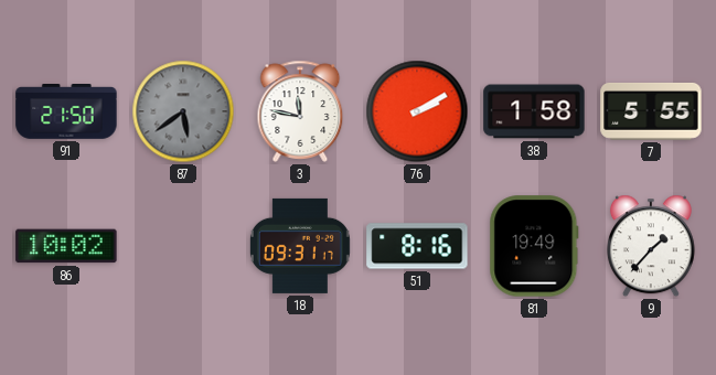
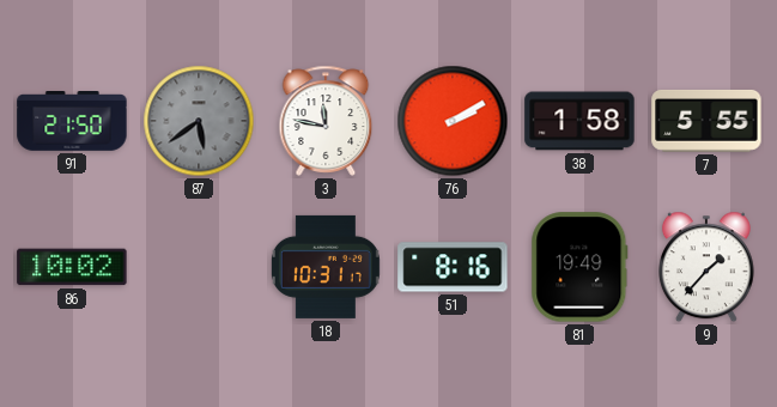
18: 09:31 -> 10:31
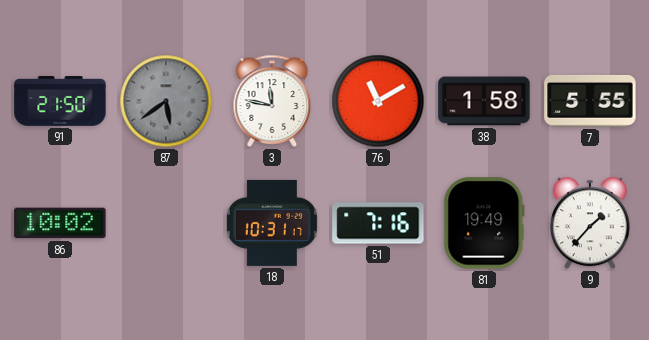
76: 2:10 -> 11:10
51: 8:16 -> 7:16
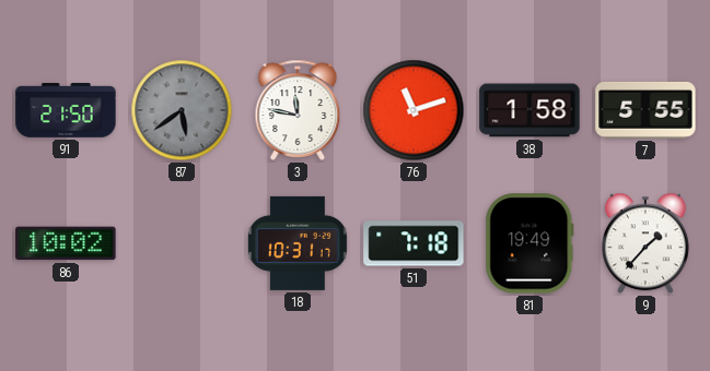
76: 11:10 -> 11:12
51: 7:16 -> 7:18
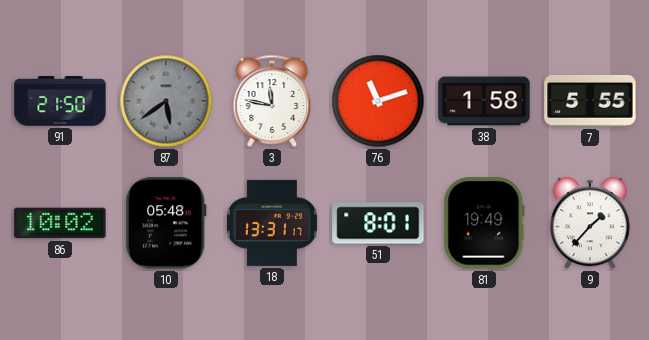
10: none -> 05:48
18: 10:31 -> 13:31
51: 7:18 -> 8:01
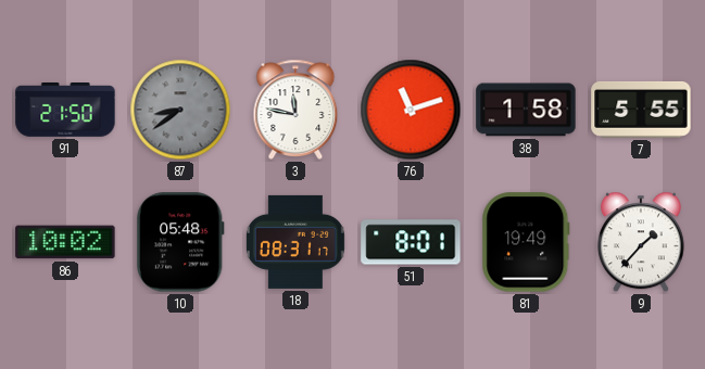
87: 5:39 -> 8:39
18: 13:31 -> 08:31
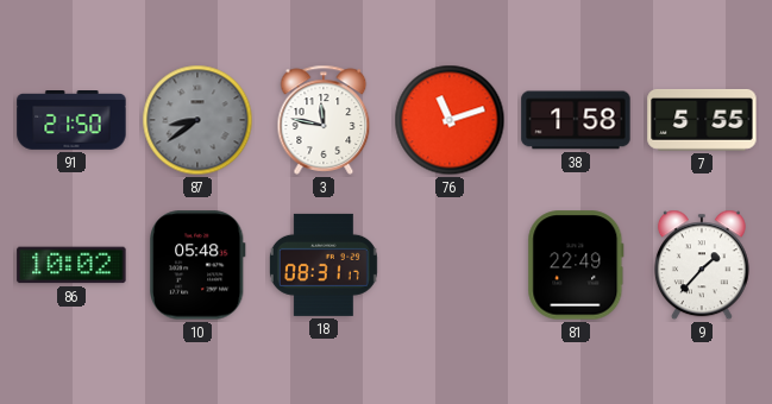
51: 8:01 -> none
81: 19:49 -> 22:49
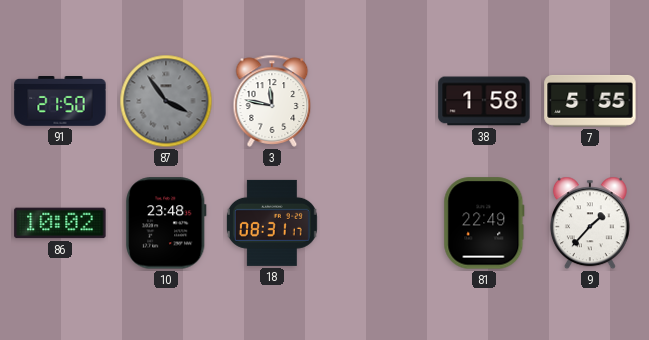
87: 8:39 -> 3:54
76: 11:12 -> none
10: 05:48 -> 23:48
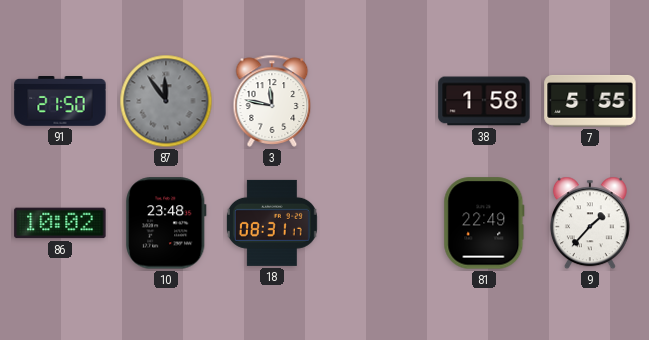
87: 3:54 -> 11:54
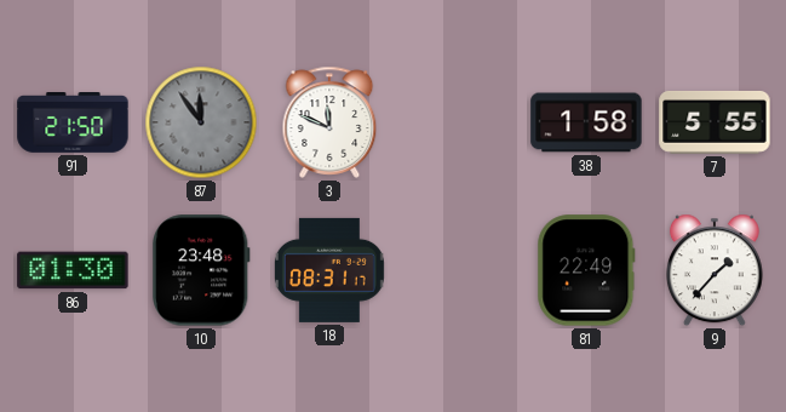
3: 11:47 -> 11:49
86: 10:02 -> 01:30
